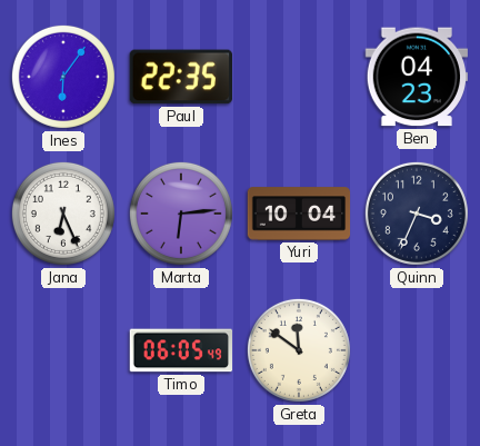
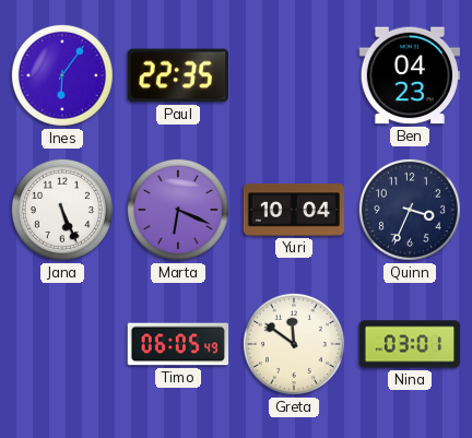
Jana: 6:26 -> 5:26
Marta: 6:14 -> 6:19
Nina: none -> 03:01
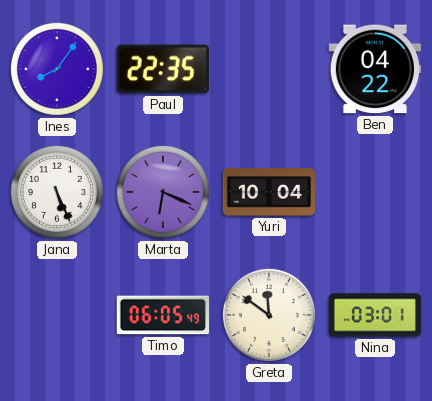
Ines: 6:06 -> 8:06
Ben: 04:23 -> 04:22
Quinn: 3:34 -> none
